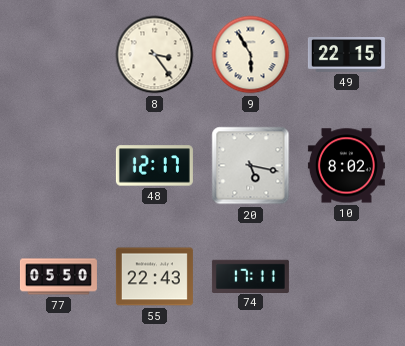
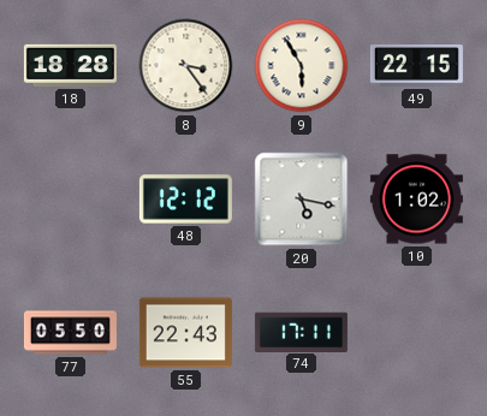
18: none -> 18:28
48: 12:17 -> 12:12
10: 8:02 -> 1:02
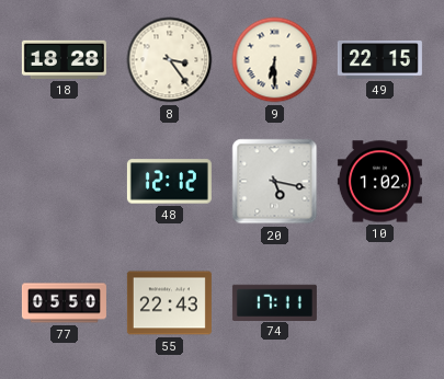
9: 5:55 -> 6:30
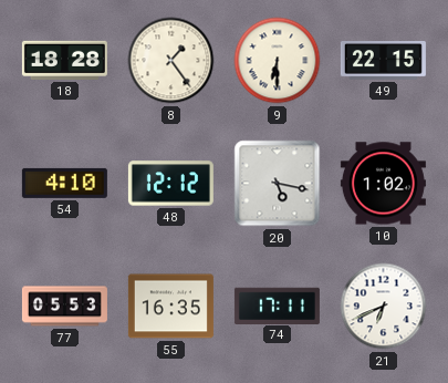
8: 3:24 -> 1:24
54: none -> 4:10
77: 05:50 -> 05:53
55: 22:43 -> 16:35
21: none -> 6:41
